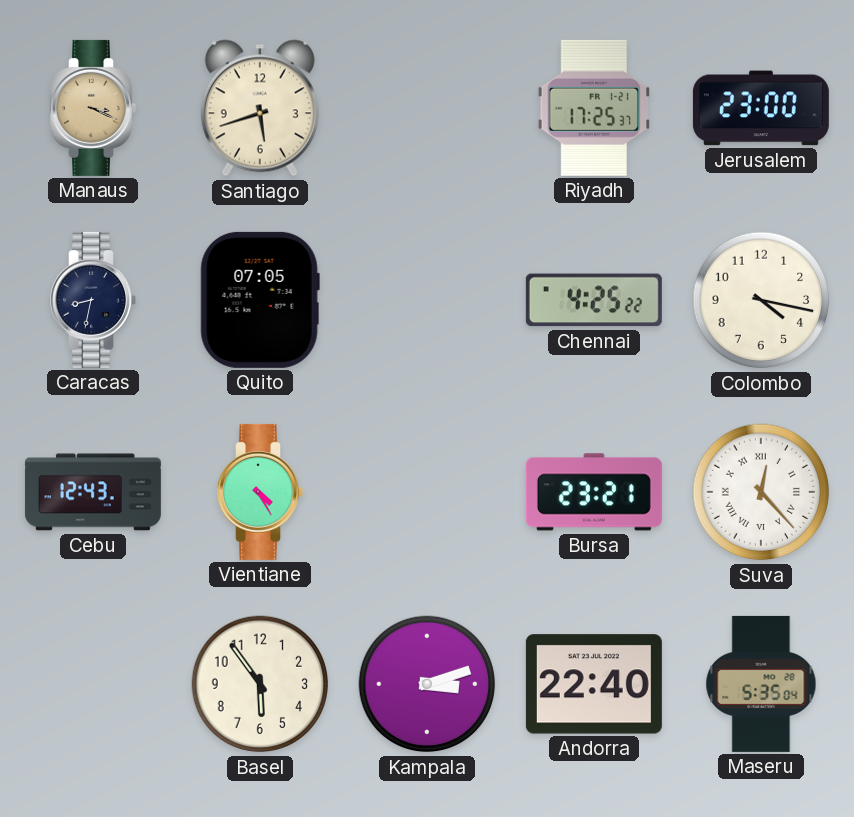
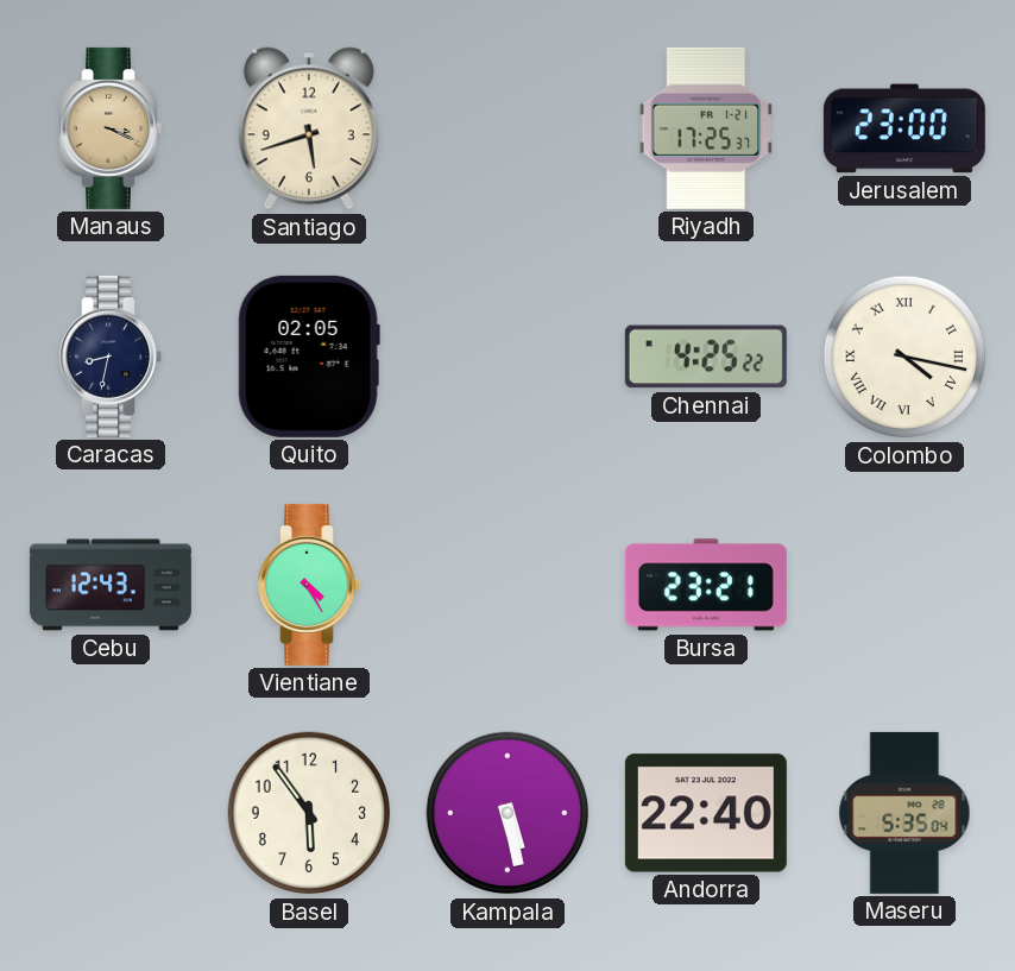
Quito: 07:05 -> 02:05
Colombo numerals: Arabic -> Roman
Suva: 12:23 -> none
Kampala: 3:12 -> 5:28
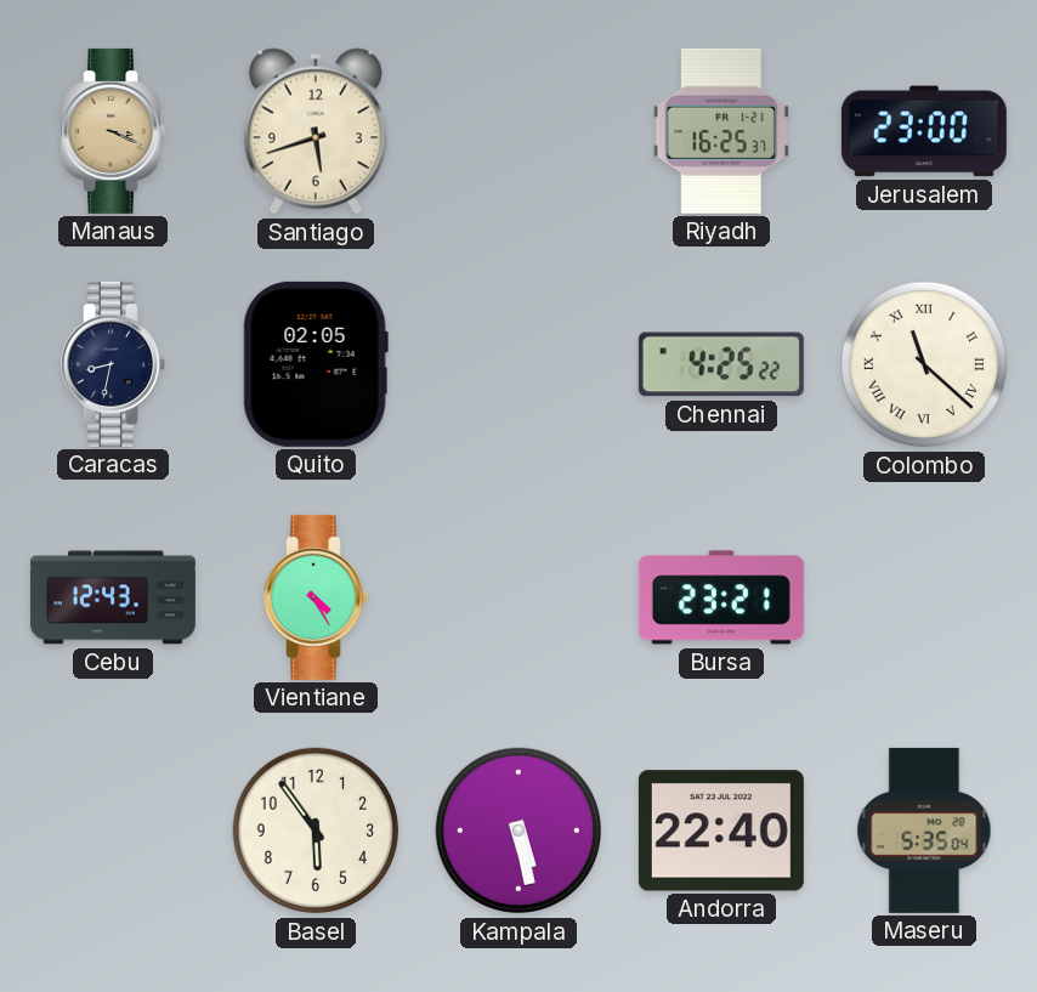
Riyadh: 17:25 -> 16:25
Colombo: 4:17 -> 11:22
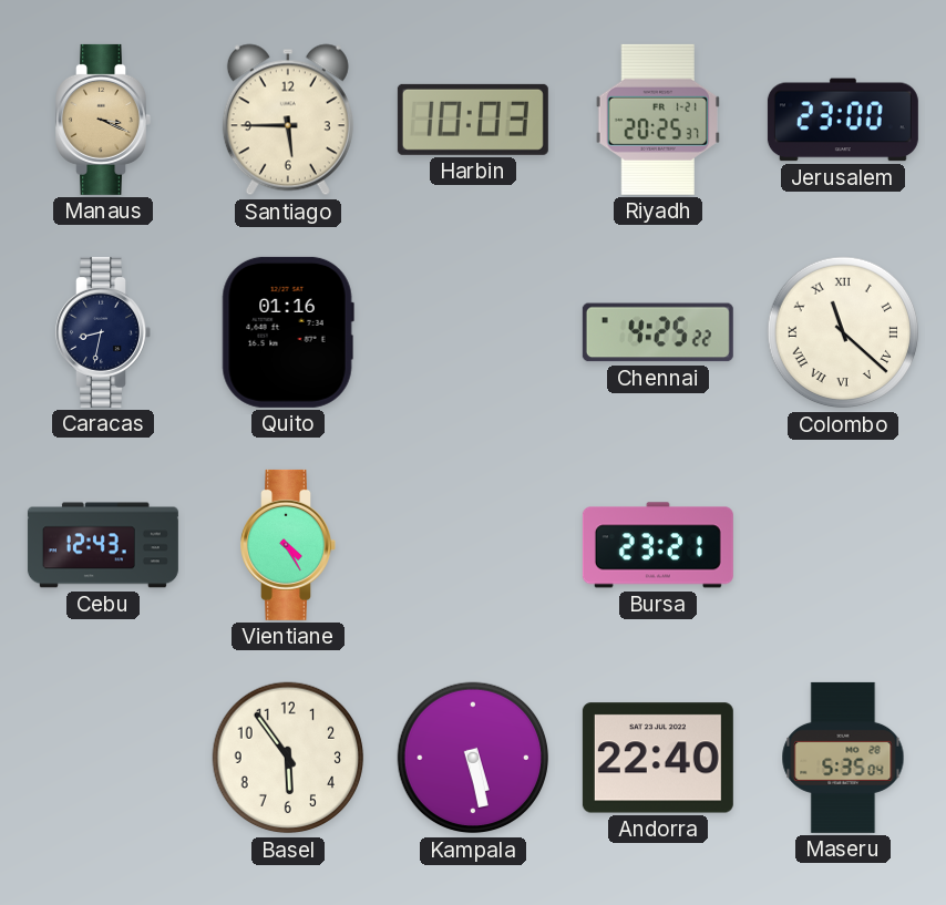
Santiago: 5:42 -> 5:45
Harbin: none -> 10:03
Riyadh: 16:25 -> 20:25
Quito: 02:05 -> 01:16
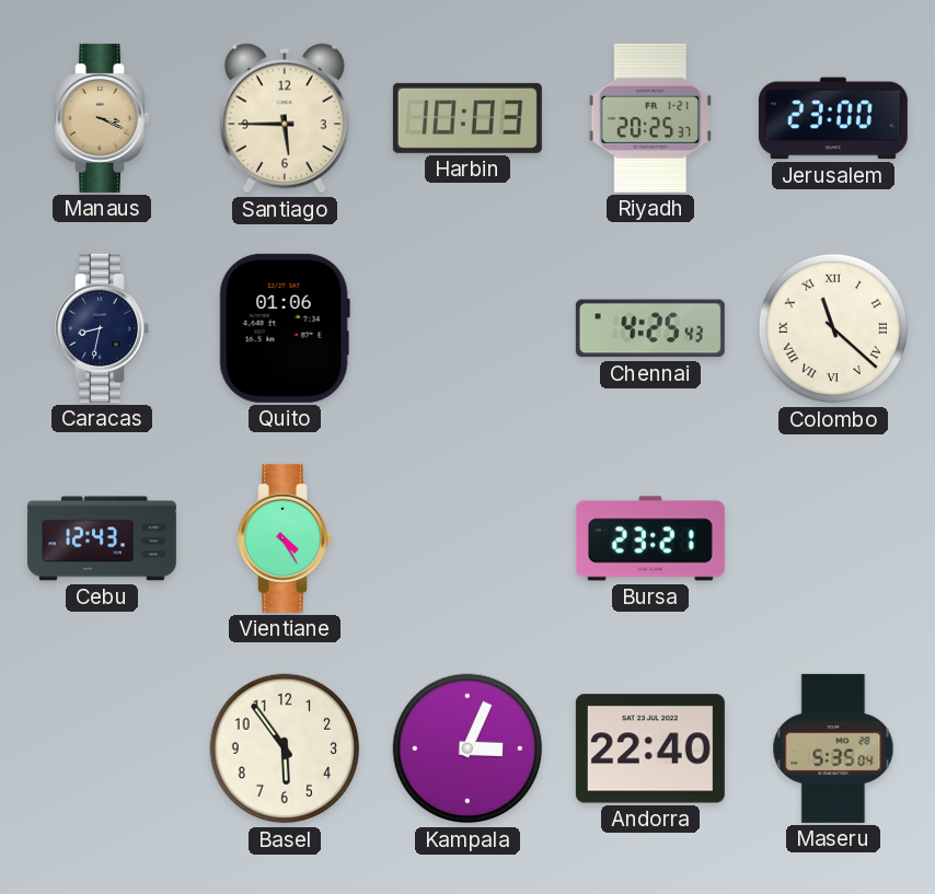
Quito: 01:16 -> 01:06
Chennai: 4:25:22 -> 4:25:43
Kampala: 5:28 -> 3:04
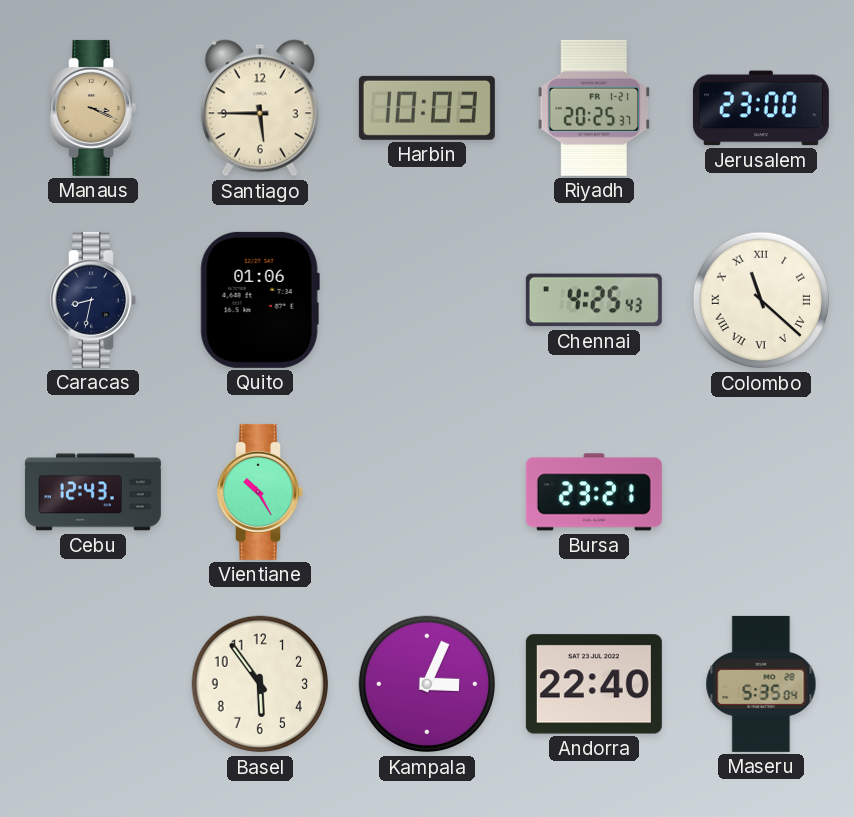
Vientiane: 4:25 -> 10:25
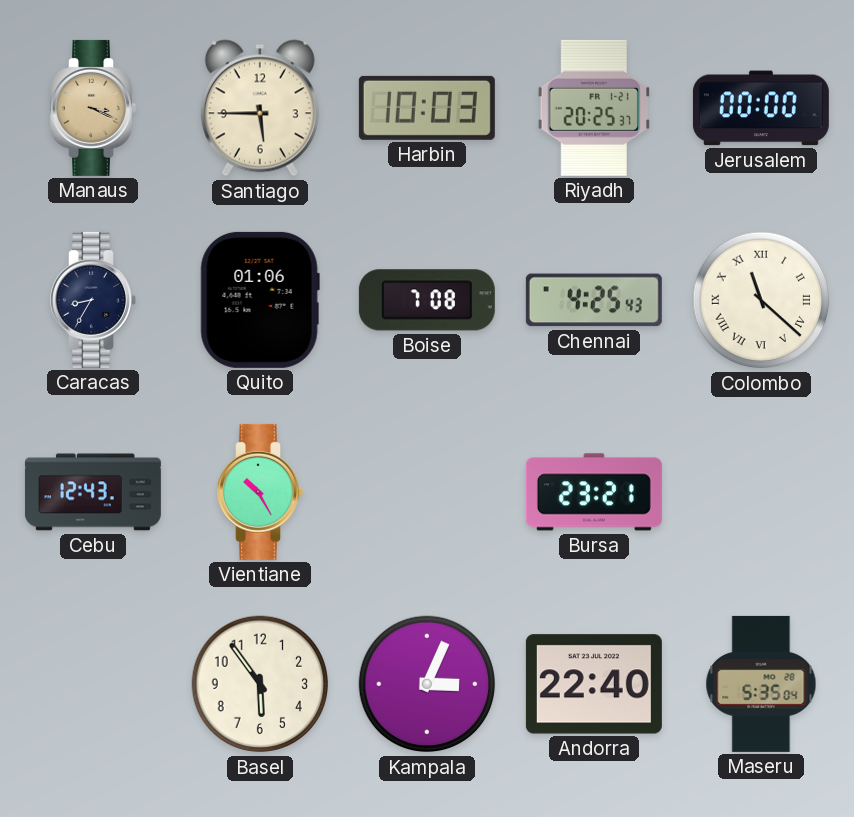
Jerusalem: 23:00 -> 00:00
Caracas: 8:32 -> 8:35
Boise: none -> 7:08
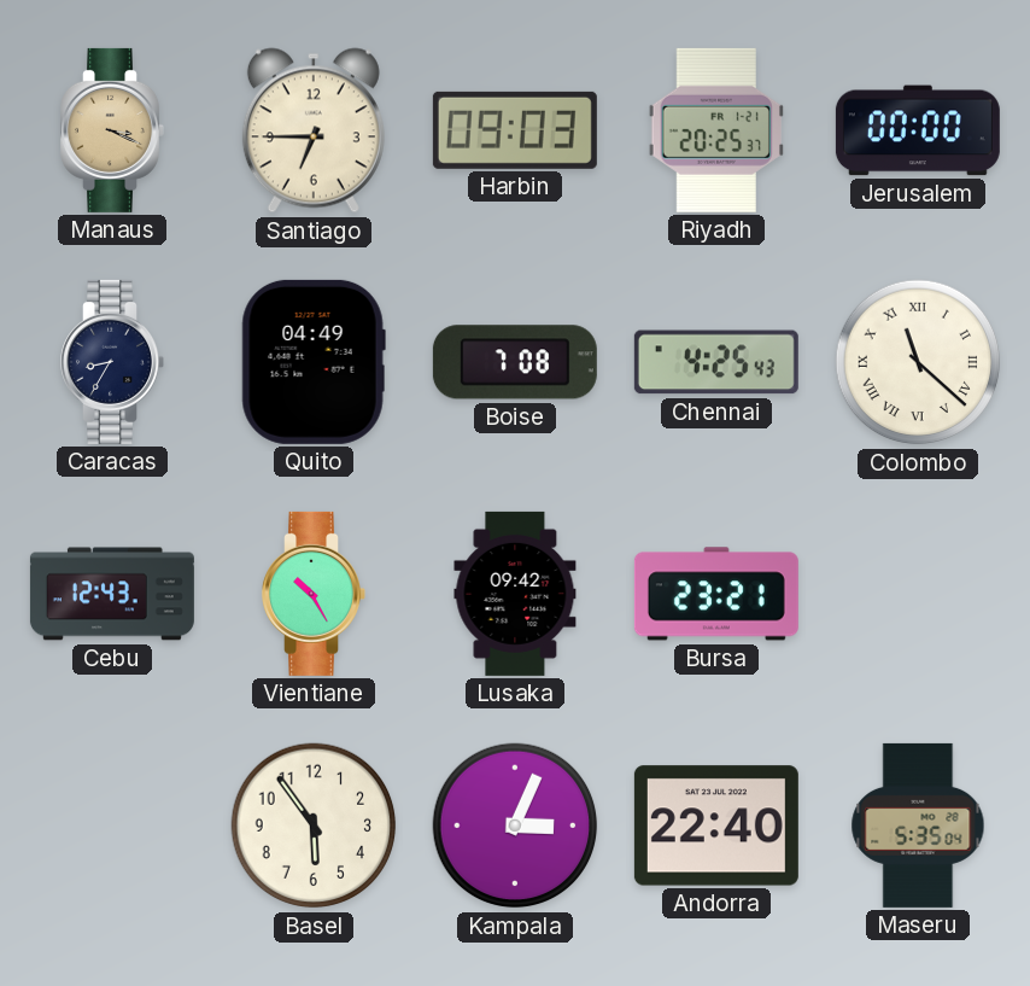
Santiago: 5:45 -> 6:45
Harbin: 10:03 -> 09:03
Quito: 01:06 -> 04:49
Lusaka: none -> 09:42
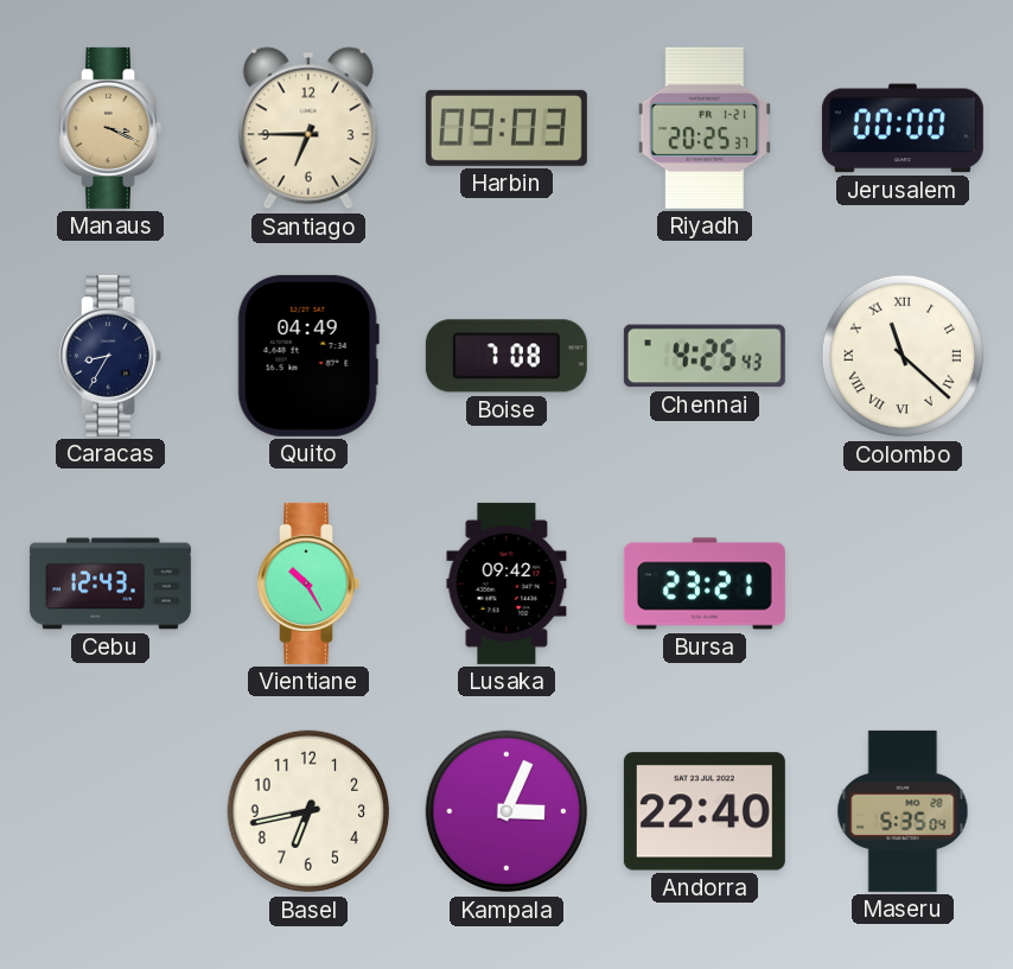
Basel: 5:54 -> 6:43
